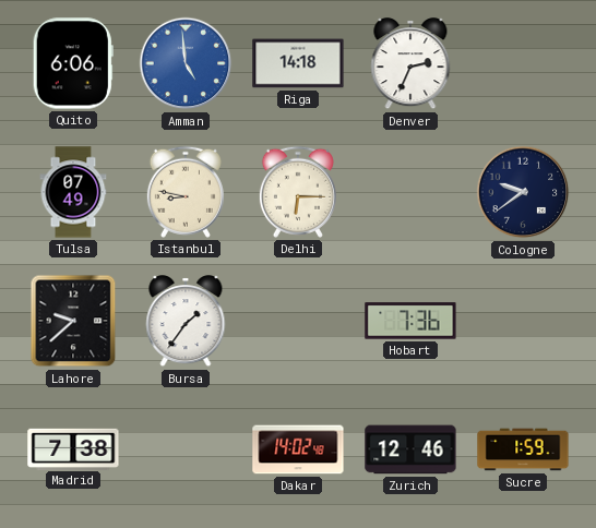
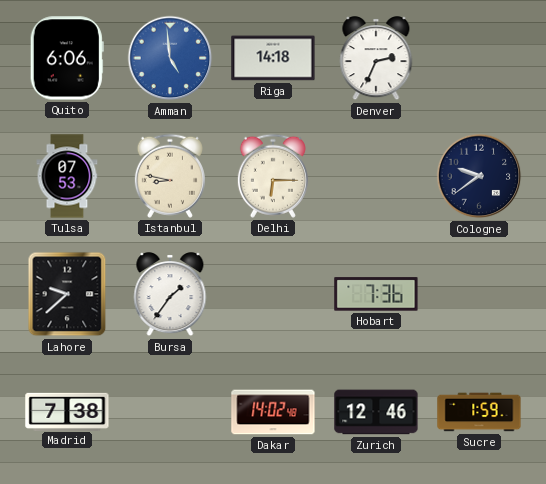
Tulsa: 07:49 -> 07:53
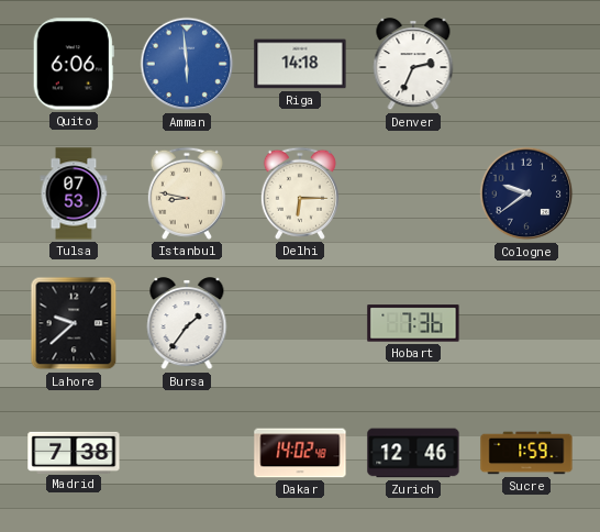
Amman: 4:59 -> 5:59
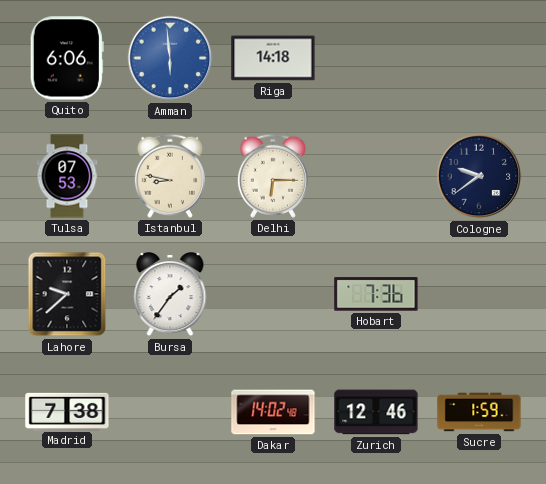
Denver: 2:34 -> none
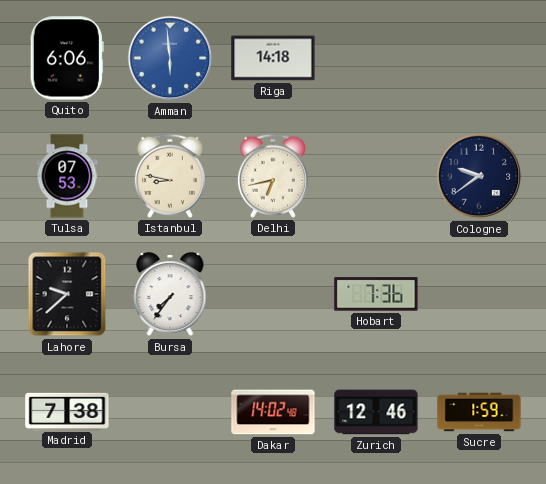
Delhi: 6:15 -> 6:43
Bursa: 1:36 -> 7:36
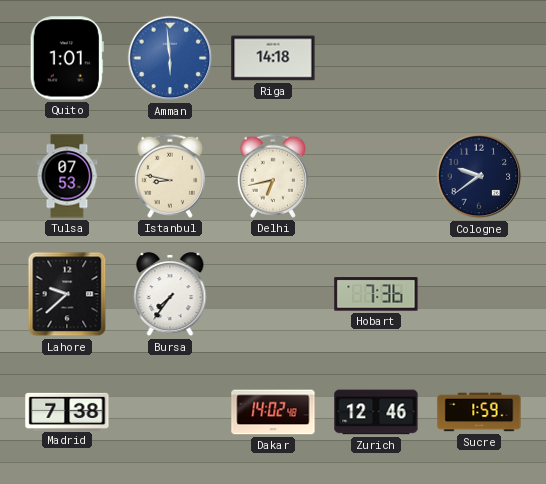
Quito: 6:06 -> 1:01
